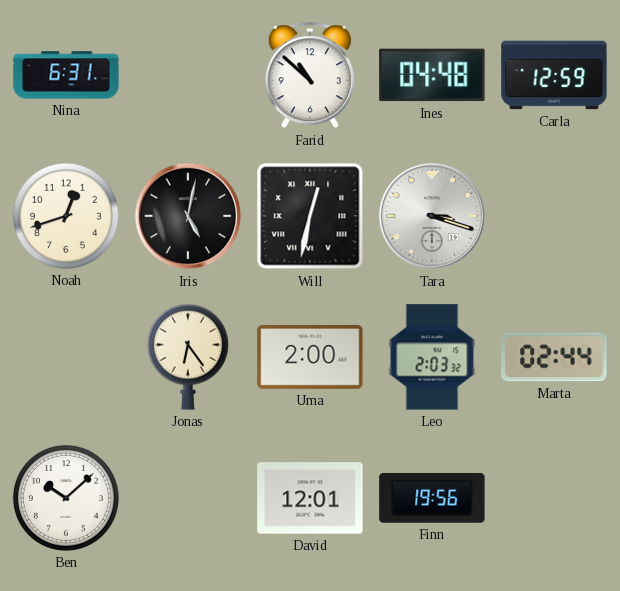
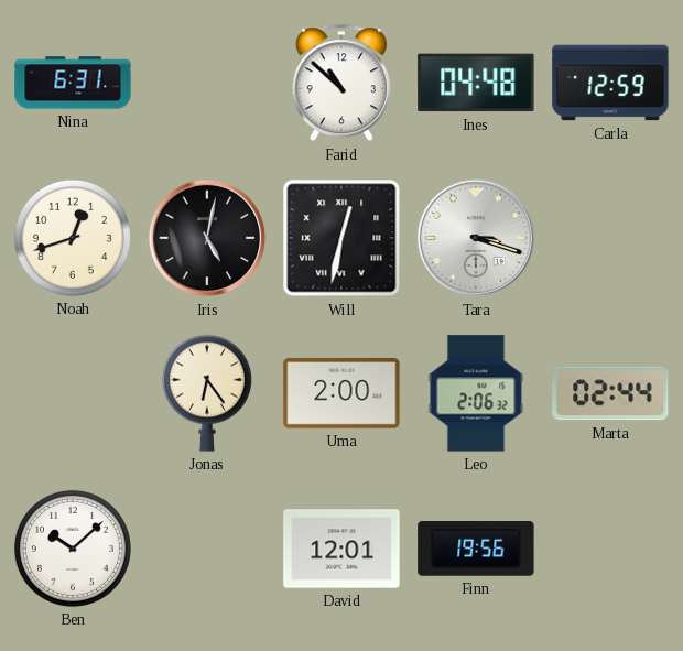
Leo: 2:03 -> 2:06
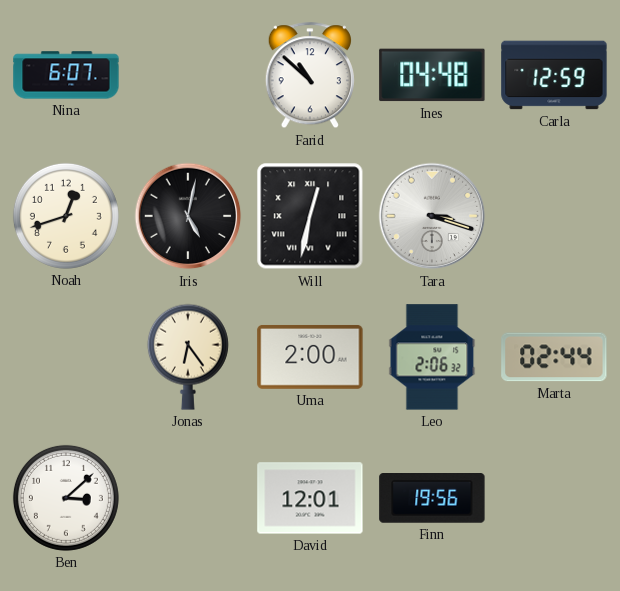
Nina: 6:31 -> 6:07
Ben: 10:08 -> 3:08
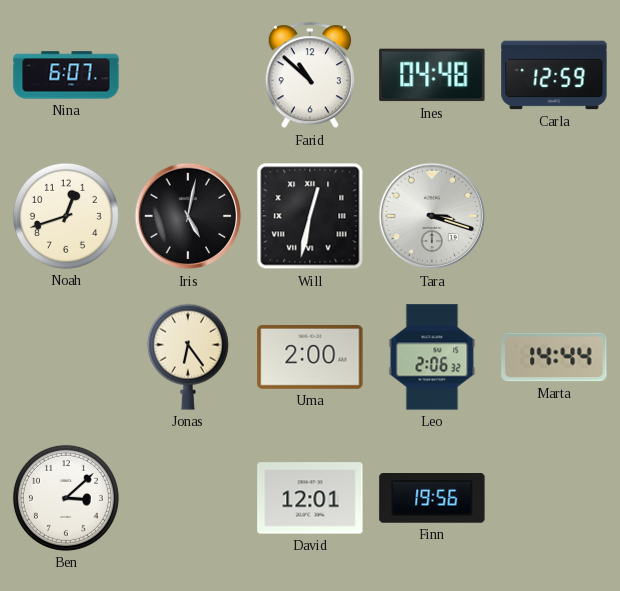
Marta: 02:44 -> 14:44
